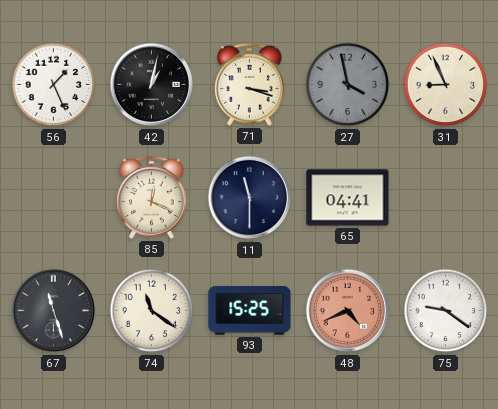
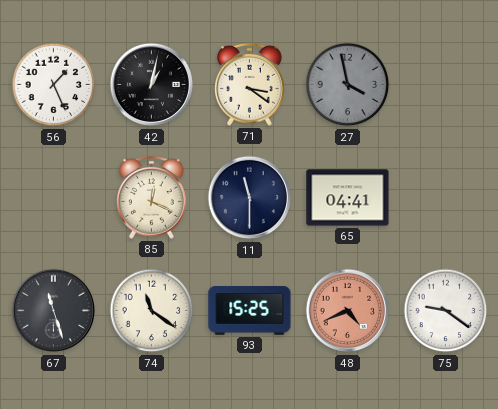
71: 3:18 -> 3:21
31: 8:56 -> none
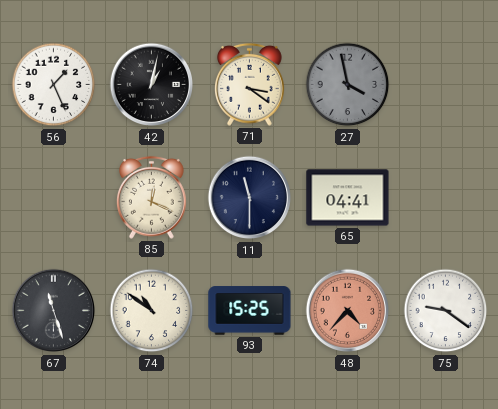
74: 11:21 -> 10:51
48: 4:41 -> 4:37
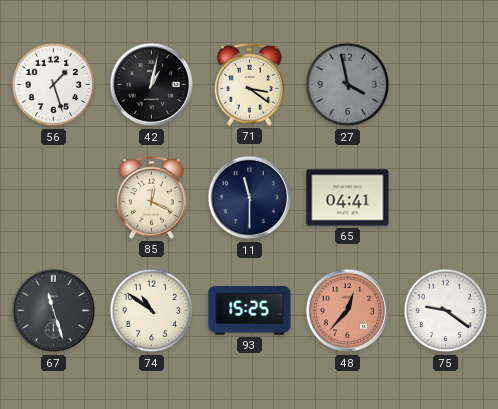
56: 1:26 -> 1:27
48: 4:37 -> 12:37
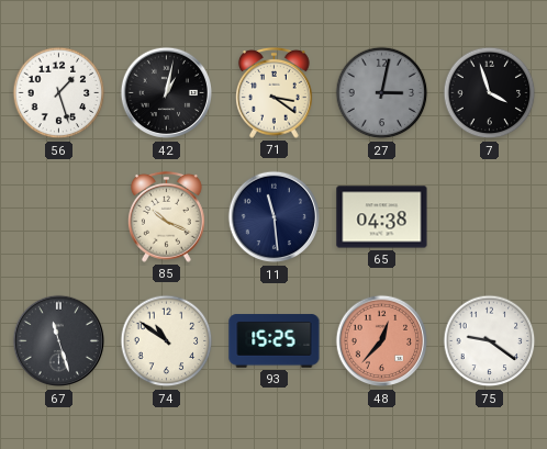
27: 3:58 -> 3:02
7: none -> 3:57
85: 12:19 -> 10:19
11: 11:30 -> 11:29
65: 04:41 -> 04:38
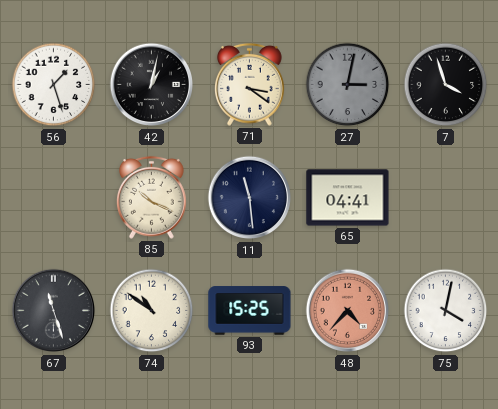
65: 04:38 -> 04:41
48: 12:37 -> 4:37
75: 9:21 -> 4:02
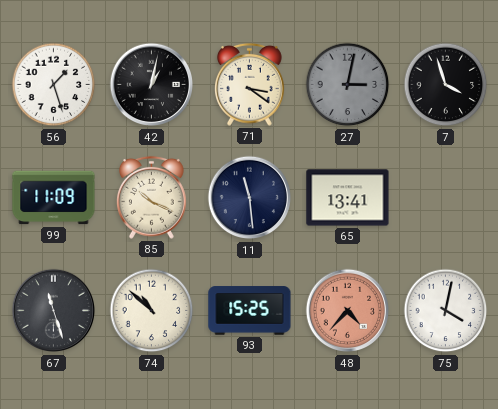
99: none -> 11:09
65: 04:41 -> 13:41
74: 10:51 -> 10:52
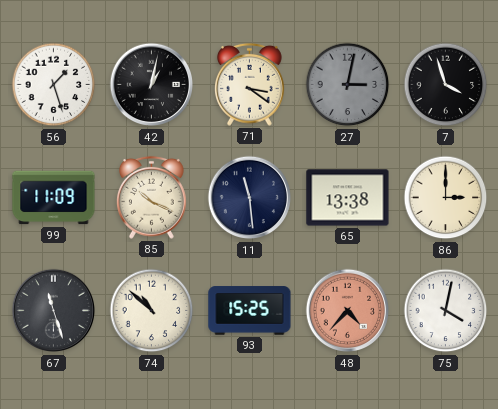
65: 13:41 -> 13:38
86: none -> 3:00
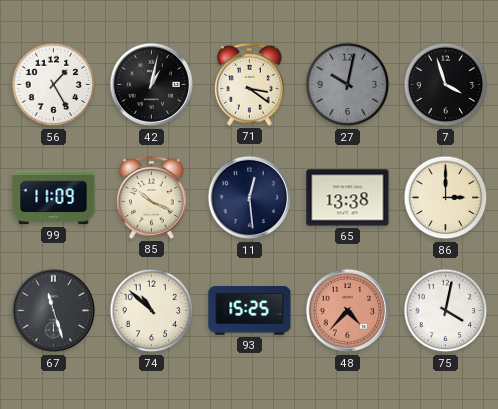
56: 1:27 -> 1:25
27: 3:02 -> 10:02
11: 11:29 -> 12:29
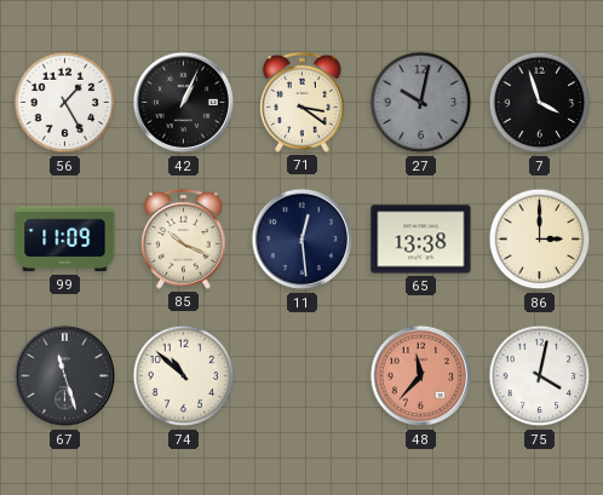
42: 1:02 -> 1:04
93: 15:25 -> none
48: 4:37 -> 11:37
